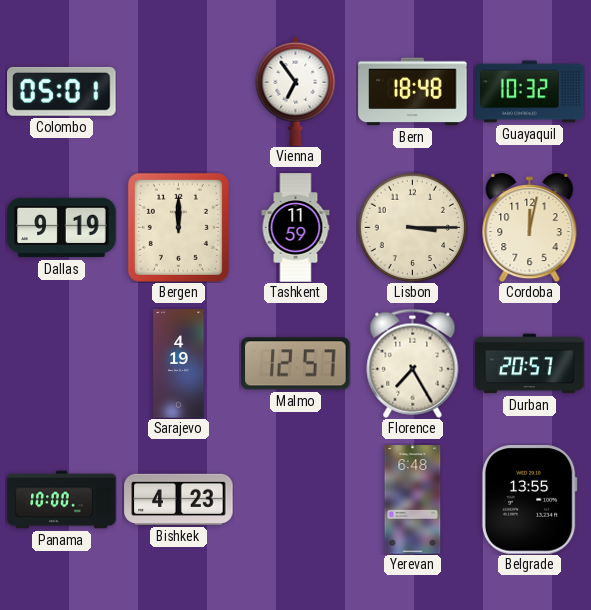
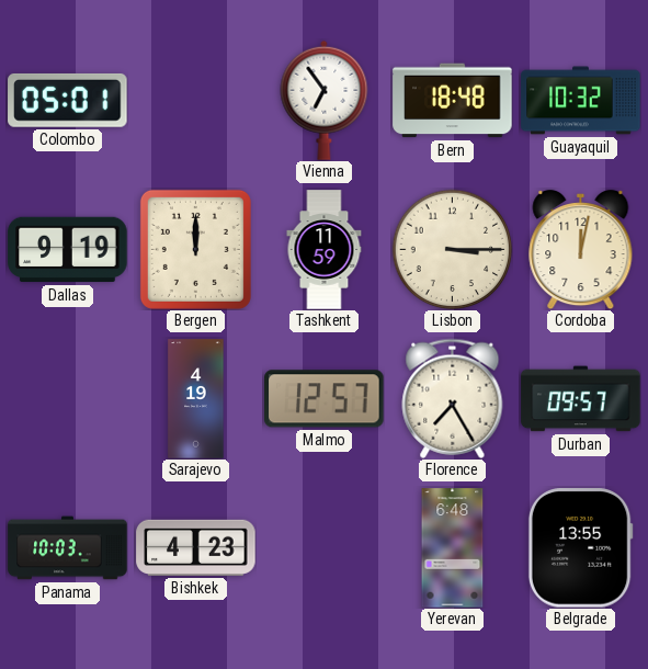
Durban: 20:57 -> 09:57
Panama: 10:00 -> 10:03
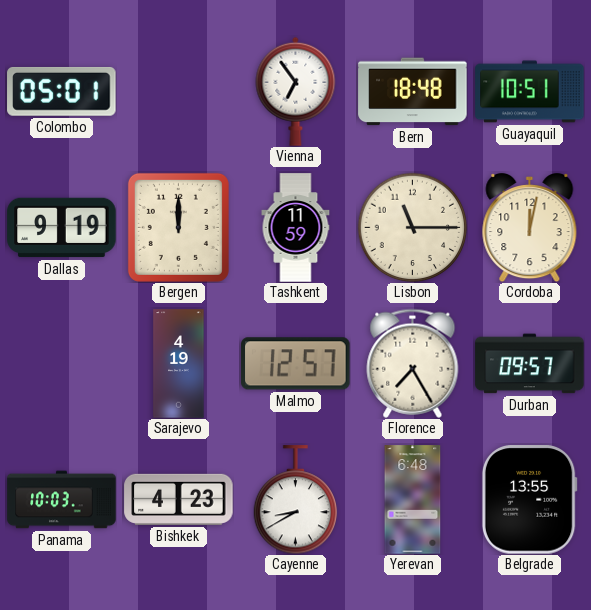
Guayaquil: 10:32 -> 10:51
Lisbon: 3:15 -> 11:15
Cayenne: none -> 8:40
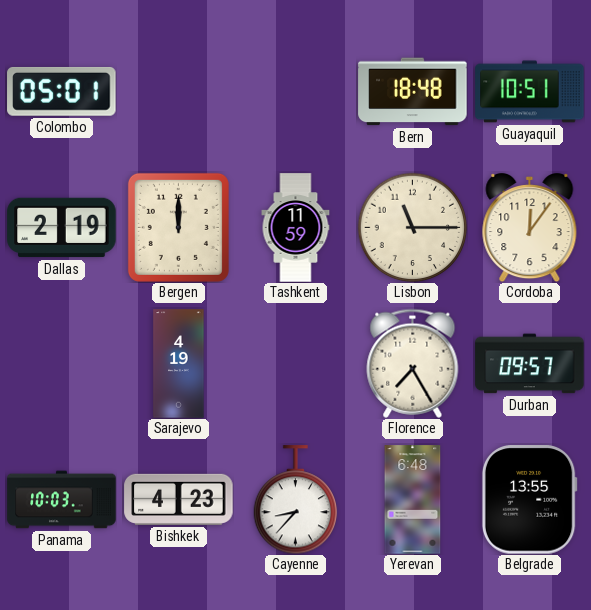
Vienna: 6:54 -> none
Dallas: 9:19 -> 2:19
Cordoba: 12:02 -> 12:06
Malmo: 12:57 -> none
Cayenne: 8:40 -> 8:37
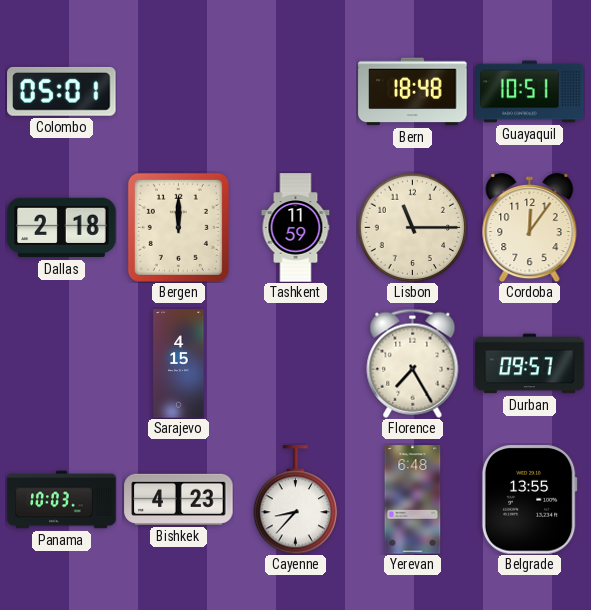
Dallas: 2:19 -> 2:18
Sarajevo: 4:19 -> 4:15
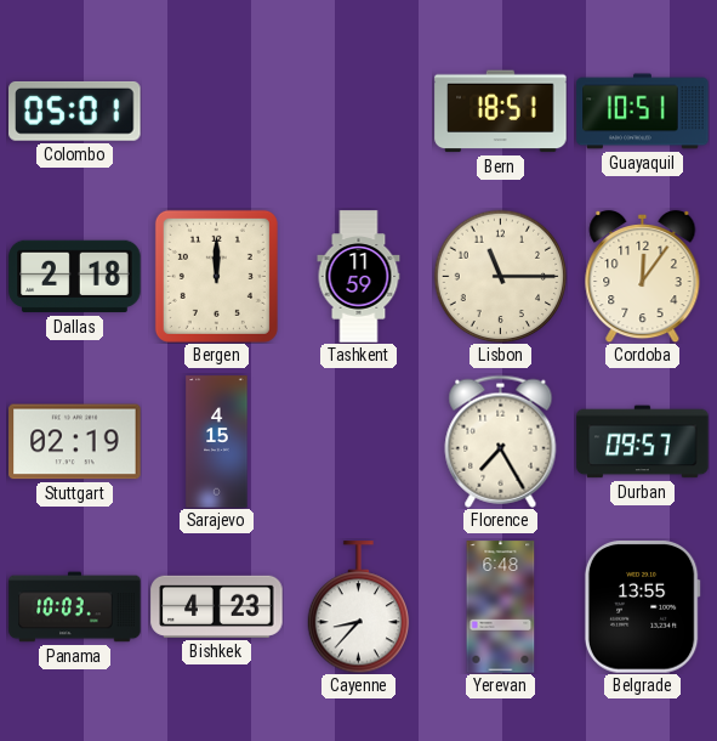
Bern: 18:48 -> 18:51
Stuttgart: none -> 02:19
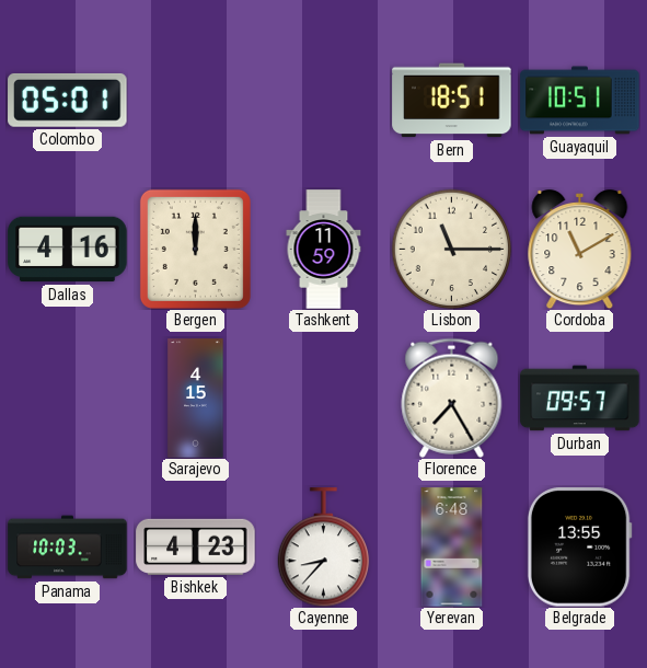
Dallas: 2:18 -> 4:16
Cordoba: 12:06 -> 11:10
Stuttgart: 02:19 -> none
